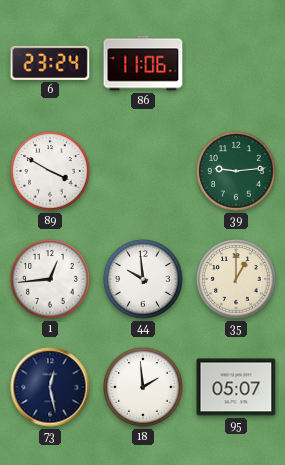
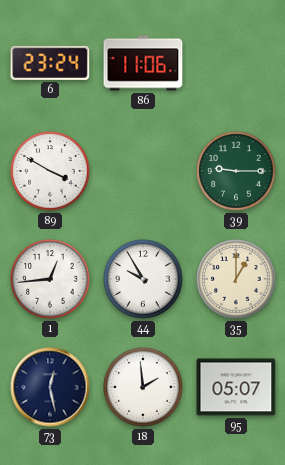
39: 9:14 -> 9:15
44: 9:59 -> 9:55
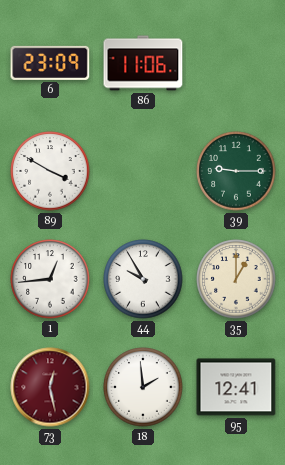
6: 23:24 -> 23:09
73 dial: navy -> burgundy
95: 05:07 -> 12:41
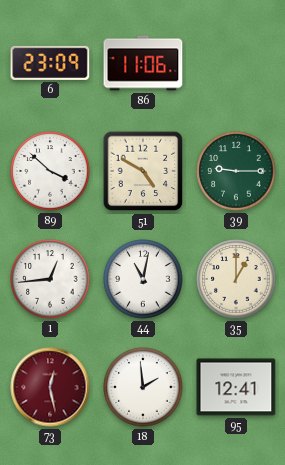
89: 3:50 -> 3:52
51: none -> 4:50
44: 9:55 -> 11:02
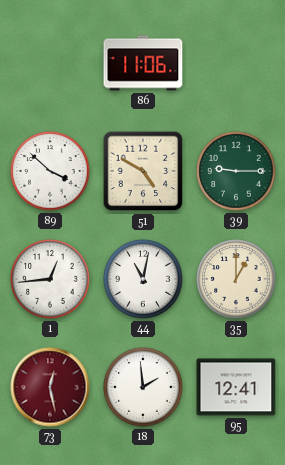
6: 23:09 -> none
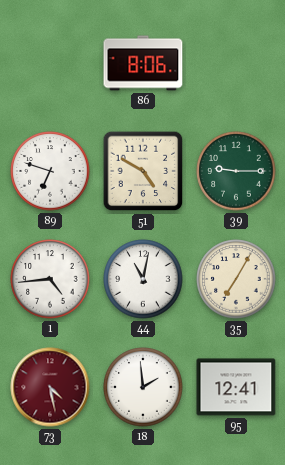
86: 11:06 -> 8:06
89: 3:52 -> 6:48
1: 12:44 -> 4:44
35: 1:00 -> 7:05
73: 12:28 -> 4:28
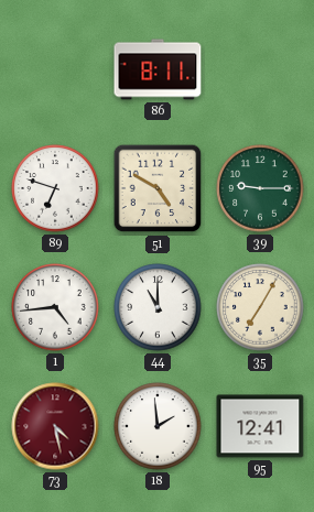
86: 8:06 -> 8:11
44: 11:02 -> 11:00
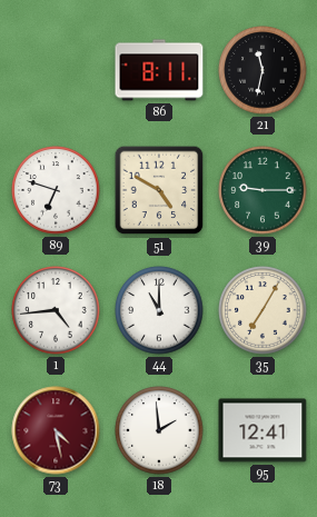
21: none -> 11:32
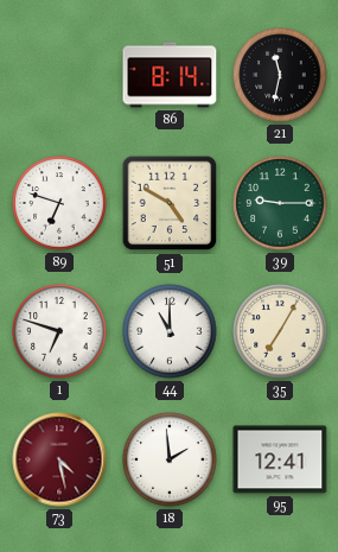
86: 8:11 -> 8:14
1: 4:44 -> 6:48
